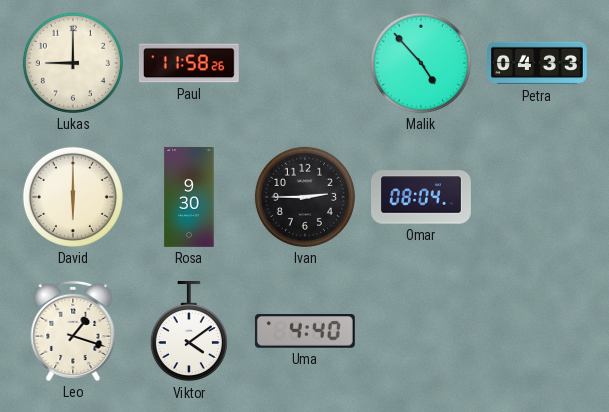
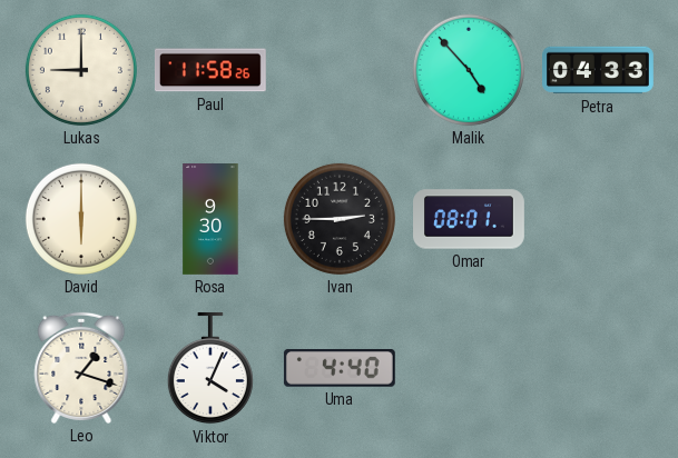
Omar: 08:04 -> 08:01
Viktor: 4:09 -> 4:04
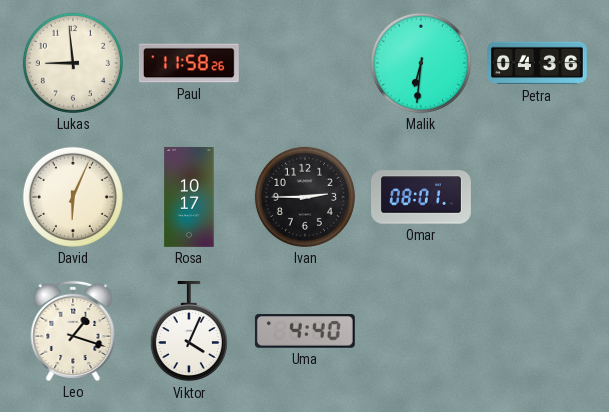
Lukas: 9:00 -> 8:59
Malik: 4:53 -> 6:31
Petra: 04:33 -> 04:36
David: 6:00 -> 6:04
Rosa: 9:30 -> 10:17
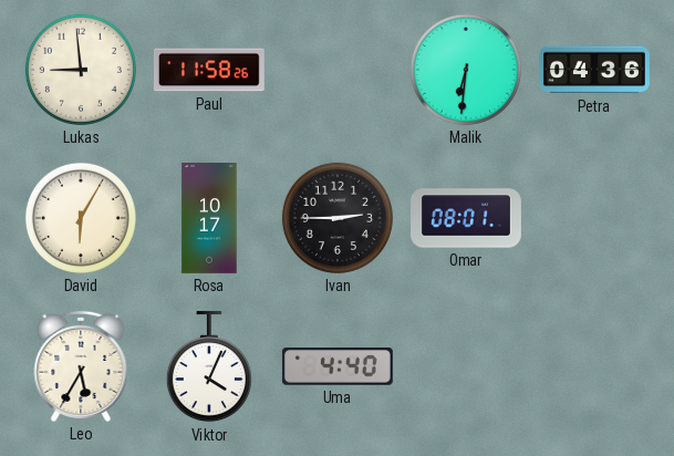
David: 6:04 -> 6:05
Leo: 1:18 -> 5:35
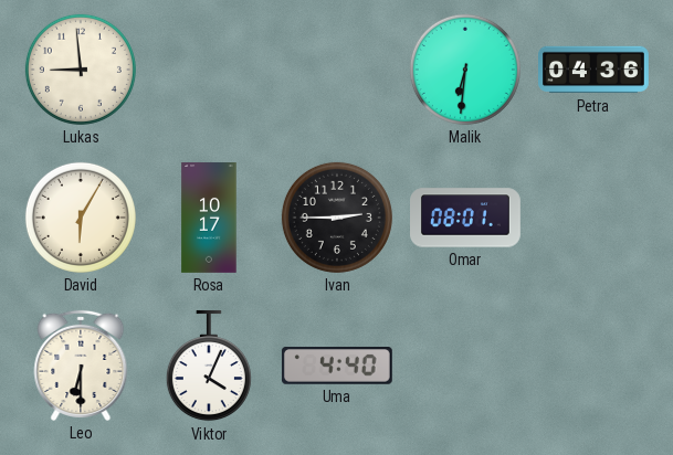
Paul: 11:58 -> none
Leo: 5:35 -> 6:30
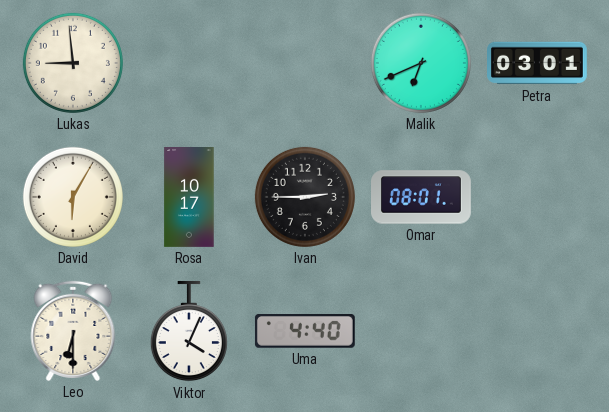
Malik: 6:31 -> 6:41
Petra: 04:36 -> 03:01
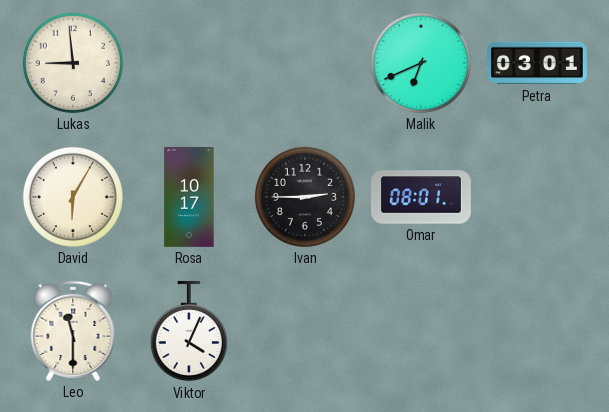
Leo: 6:30 -> 11:30
Uma: 4:40 -> none
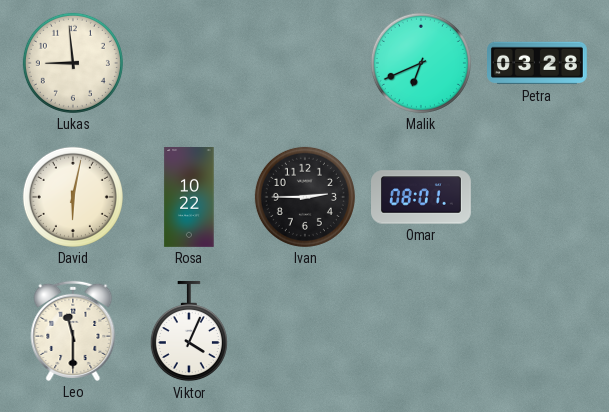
Petra: 03:01 -> 03:28
David: 6:05 -> 6:02
Rosa: 10:17 -> 10:22
